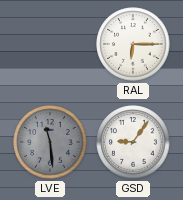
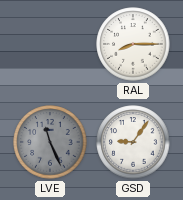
RAL: 6:15 -> 8:15
LVE: 11:29 -> 11:26
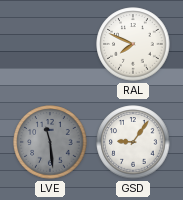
RAL: 8:15 -> 7:49
LVE: 11:26 -> 11:29
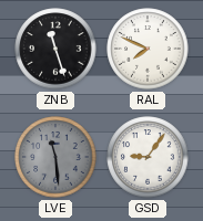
ZNB: none -> 11:27
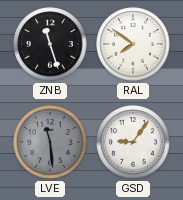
RAL: 7:49 -> 7:51
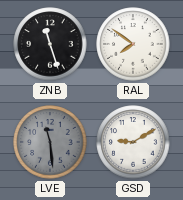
GSD: 9:06 -> 9:10
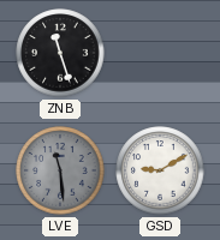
RAL: 7:51 -> none
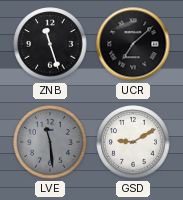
UCR: none -> 7:08
